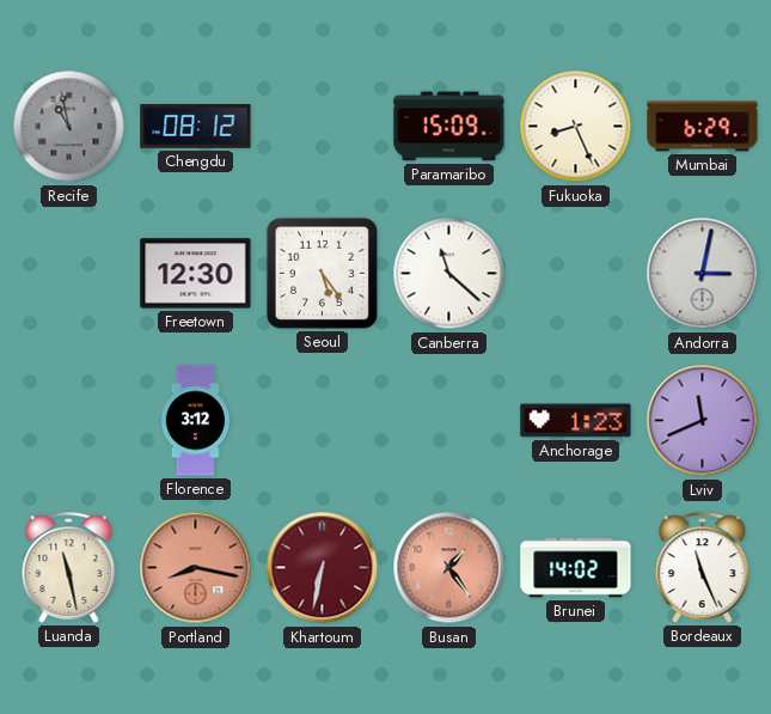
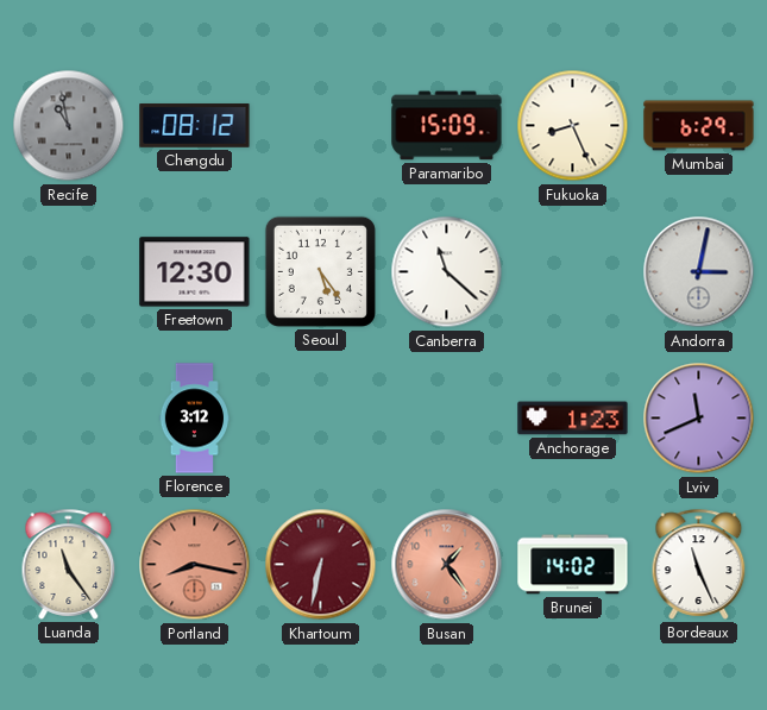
Luanda: 11:28 -> 11:24
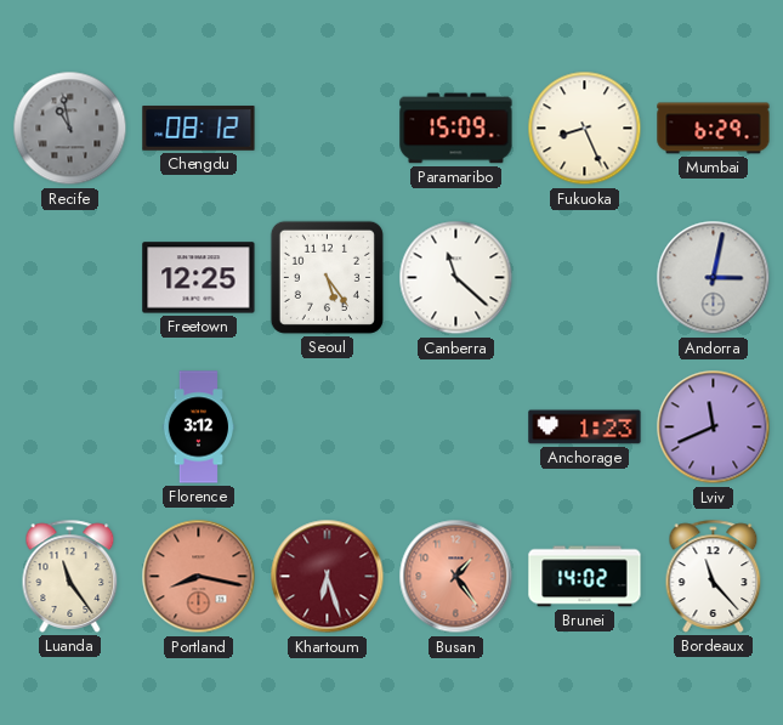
Freetown: 12:30 -> 12:25
Khartoum: 6:32 -> 6:27
Bordeaux: 11:26 -> 11:23
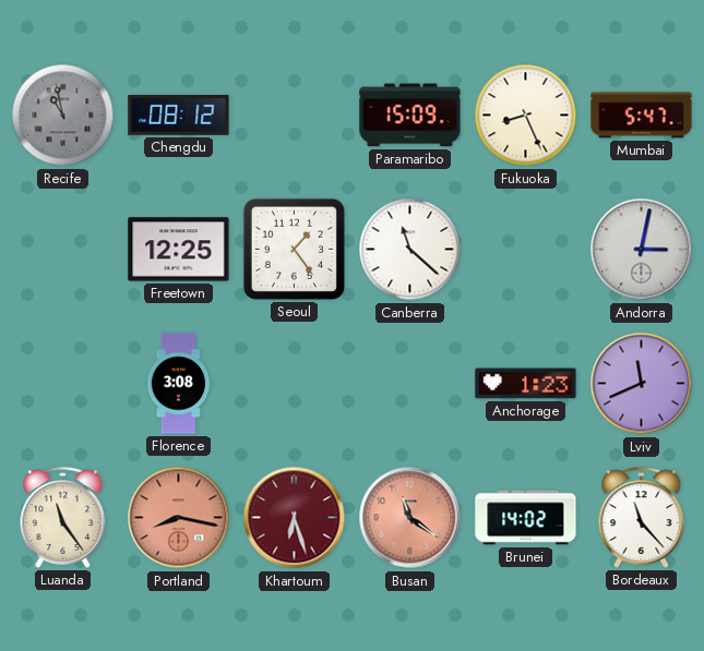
Mumbai: 6:29 -> 5:47
Seoul: 5:24 -> 1:24
Florence: 3:12 -> 3:08
Busan: 1:24 -> 11:21
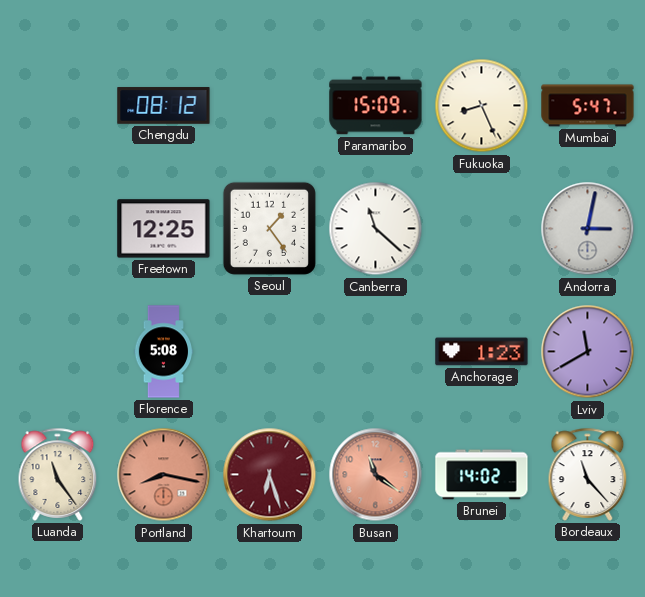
Recife: 10:58 -> none
Florence: 3:08 -> 5:08
Lviv: 11:41 -> 11:40
